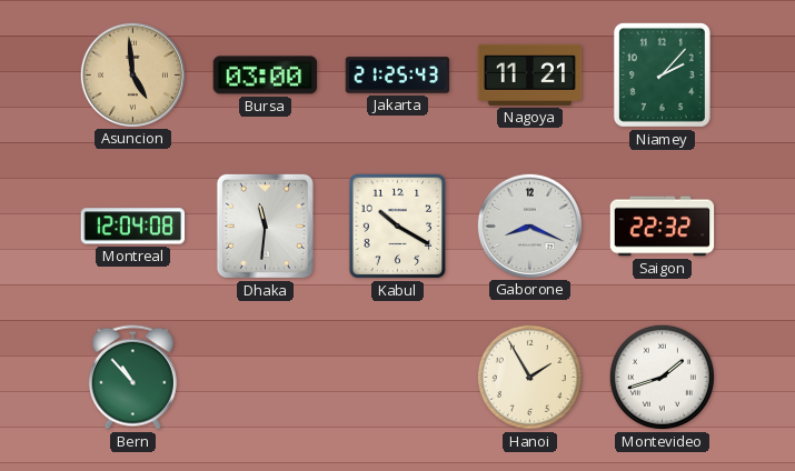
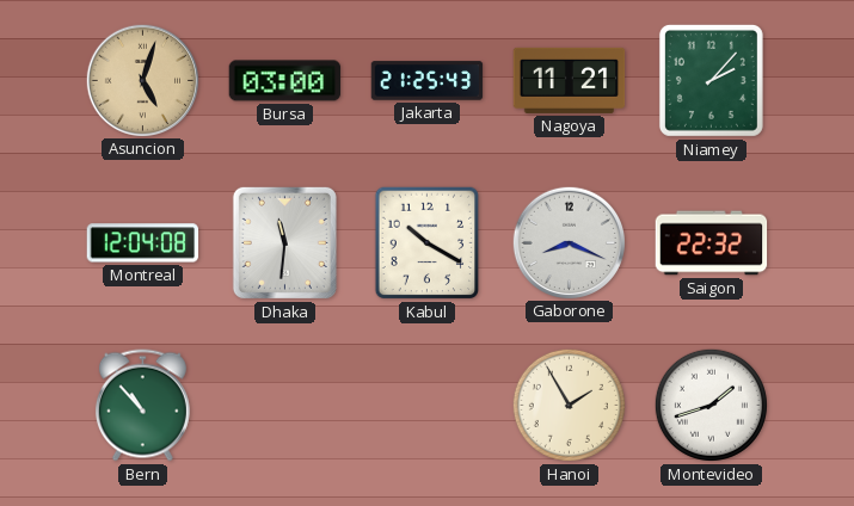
Asuncion: 4:59 -> 5:03
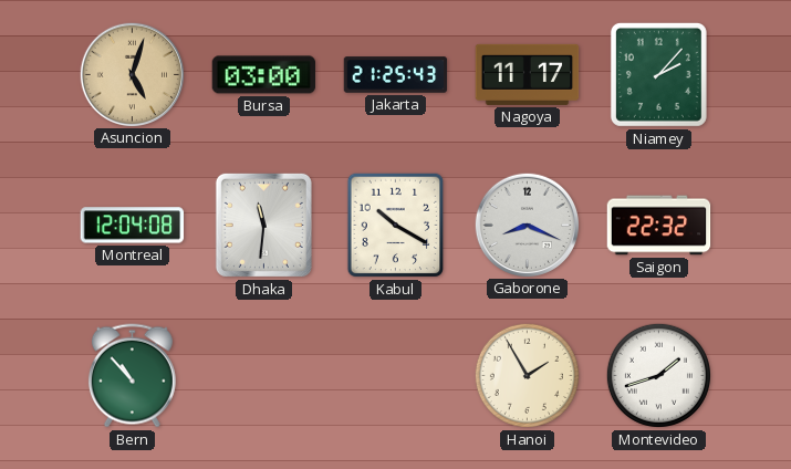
Nagoya: 11:21 -> 11:17
